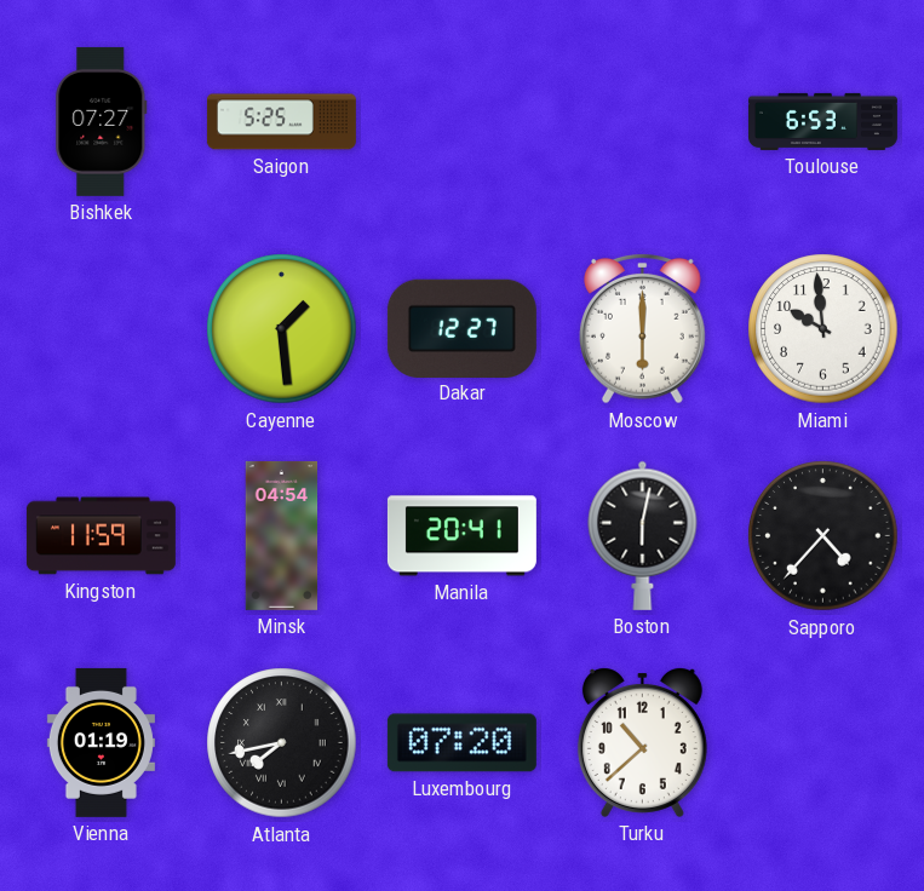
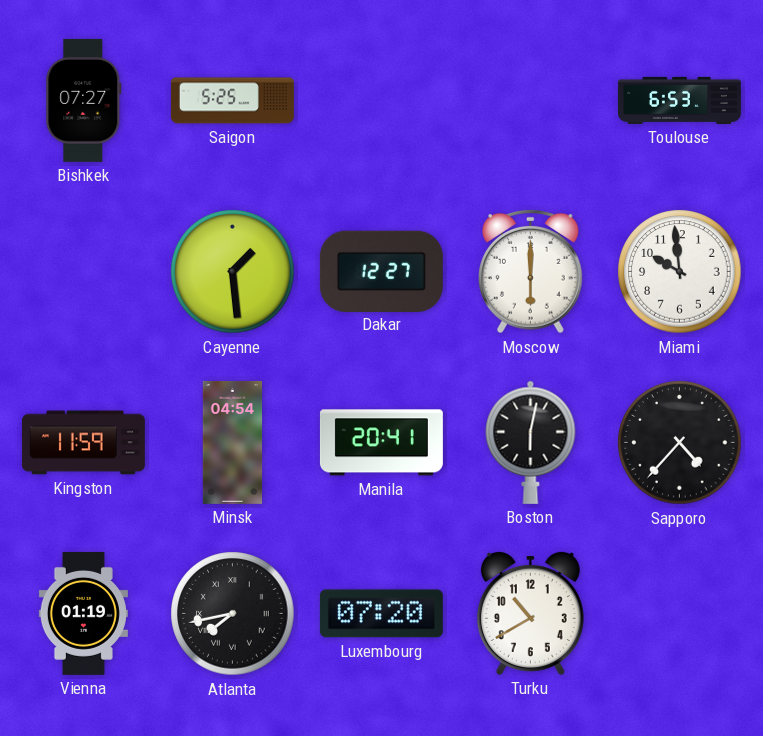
Turku: 10:38 -> 10:40
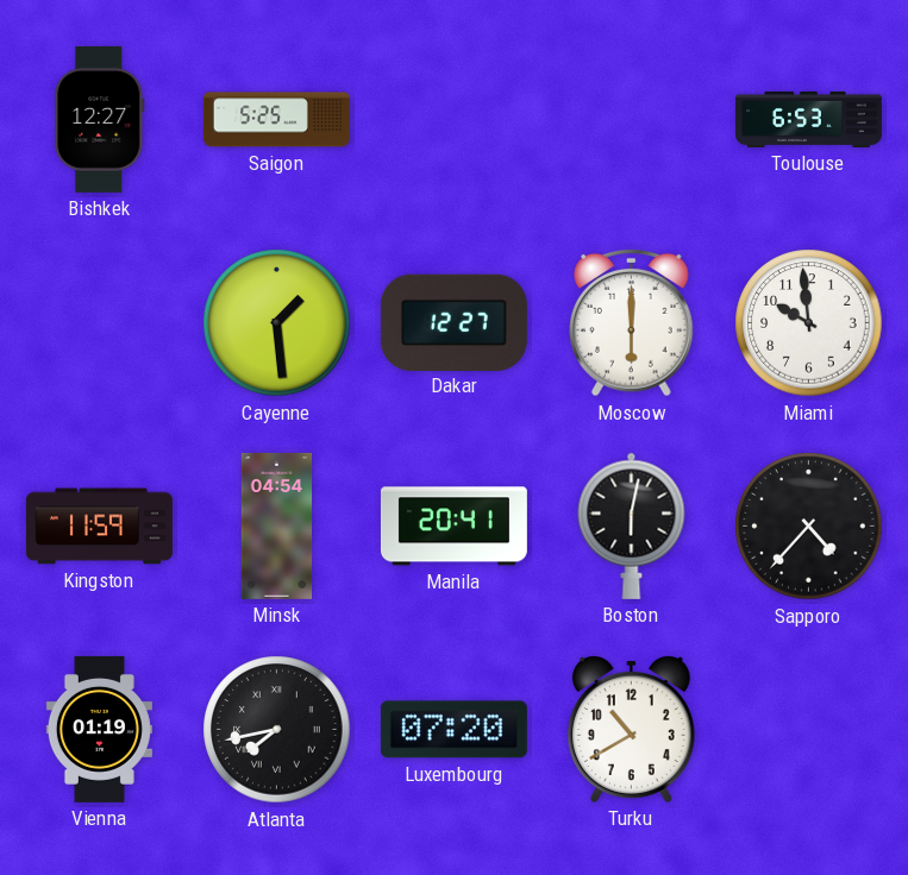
Bishkek: 07:27 -> 12:27
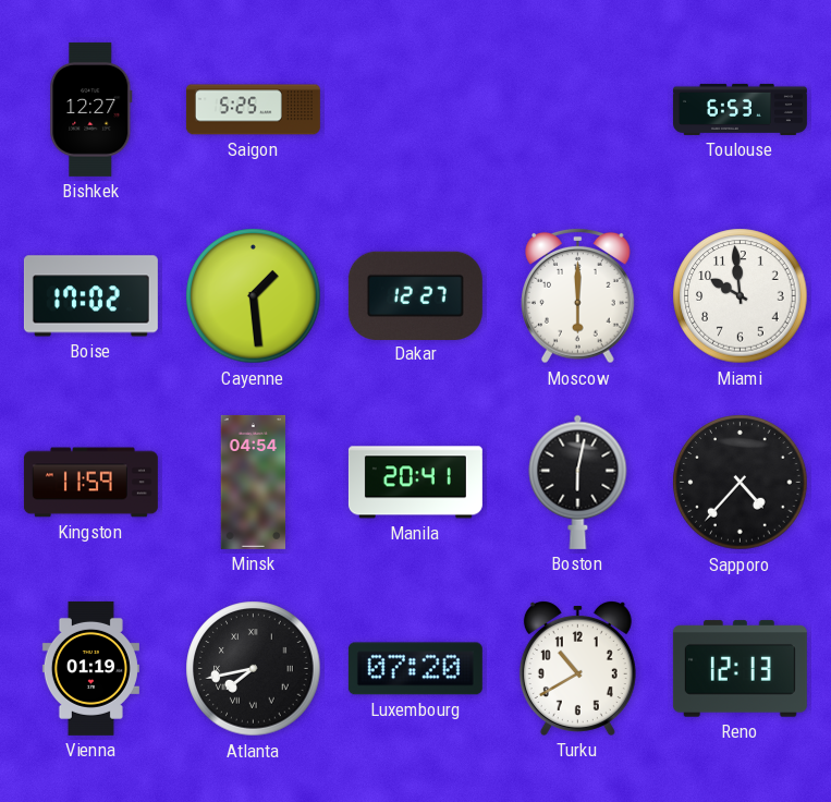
Boise: none -> 17:02
Reno: none -> 12:13
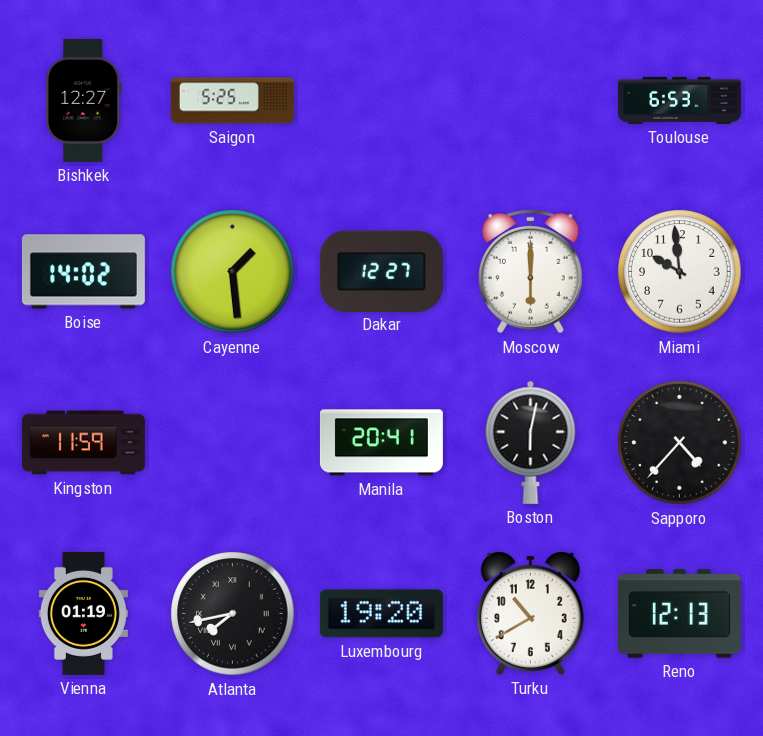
Boise: 17:02 -> 14:02
Minsk: 04:54 -> none
Luxembourg: 07:20 -> 19:20
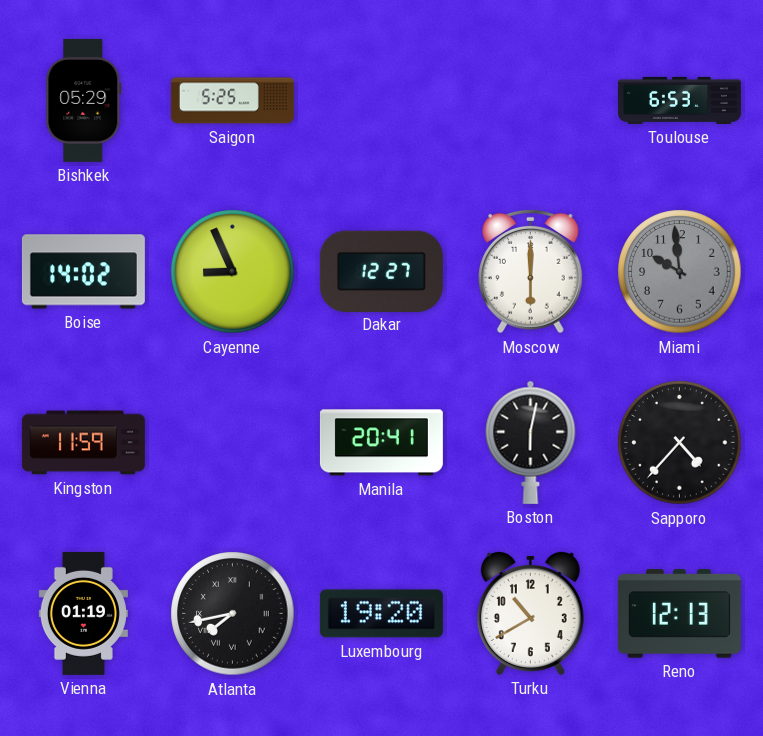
Bishkek: 12:27 -> 05:29
Cayenne: 1:29 -> 8:56
Miami dial: white -> grey
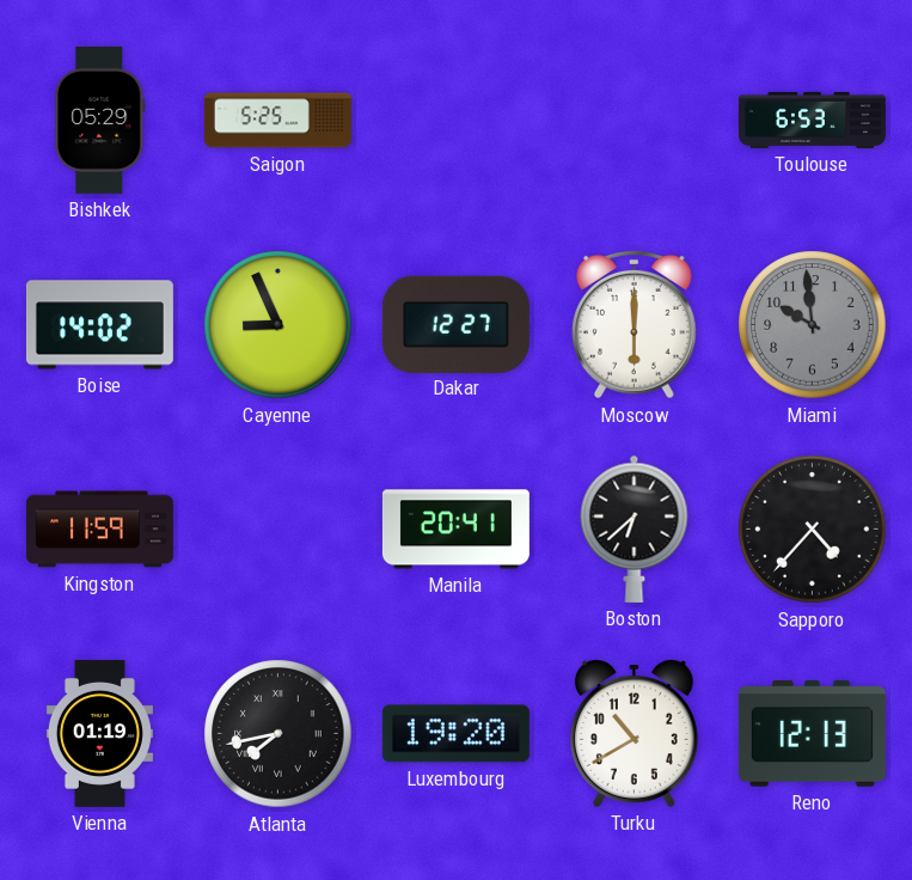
Boston: 6:02 -> 6:38
